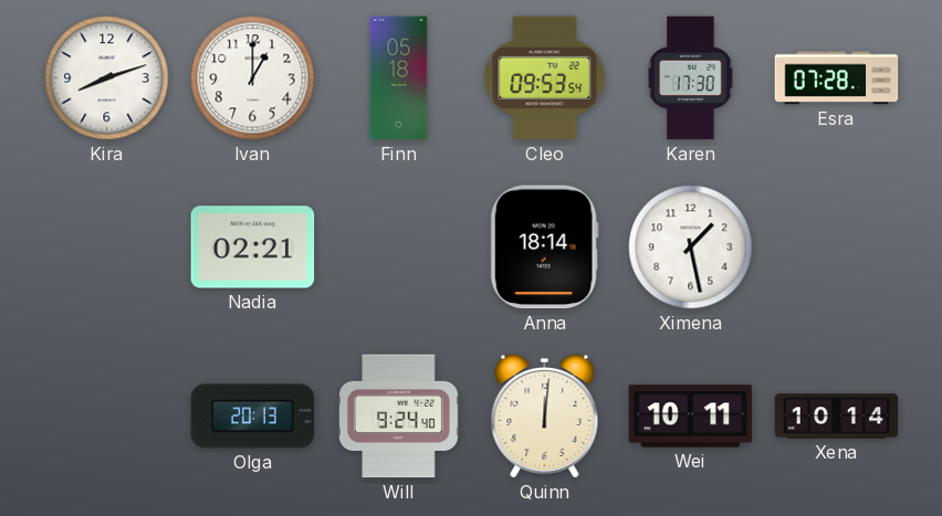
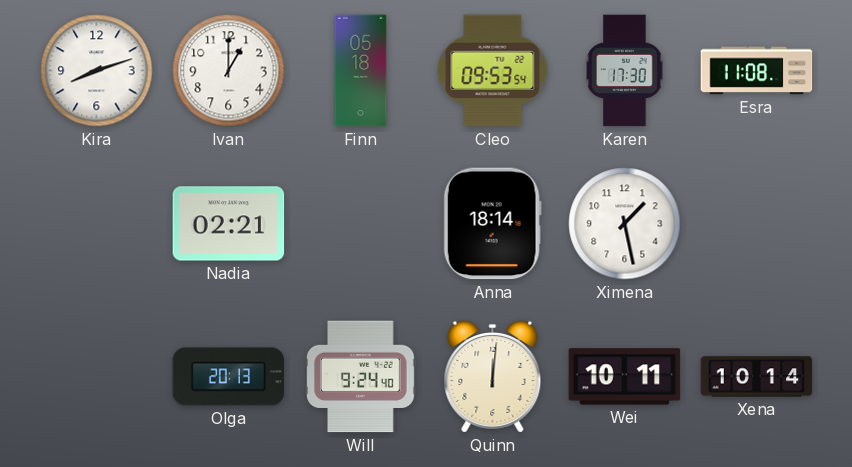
Esra: 07:28 -> 11:08
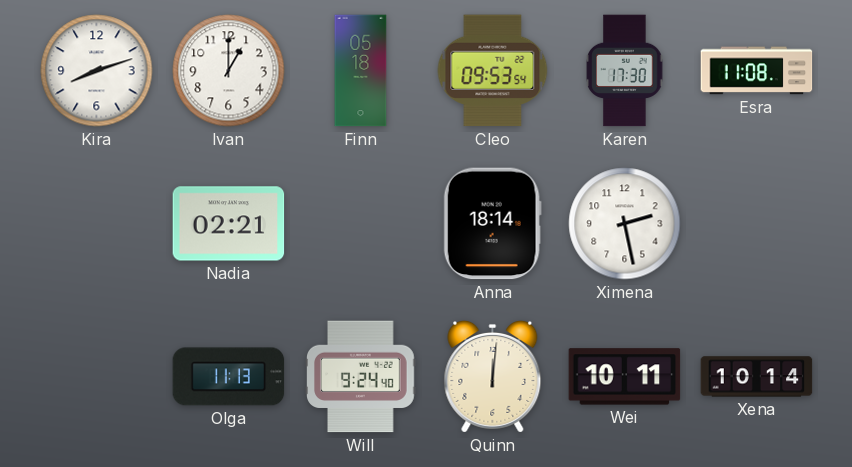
Ximena: 1:28 -> 2:28
Olga: 20:13 -> 11:13
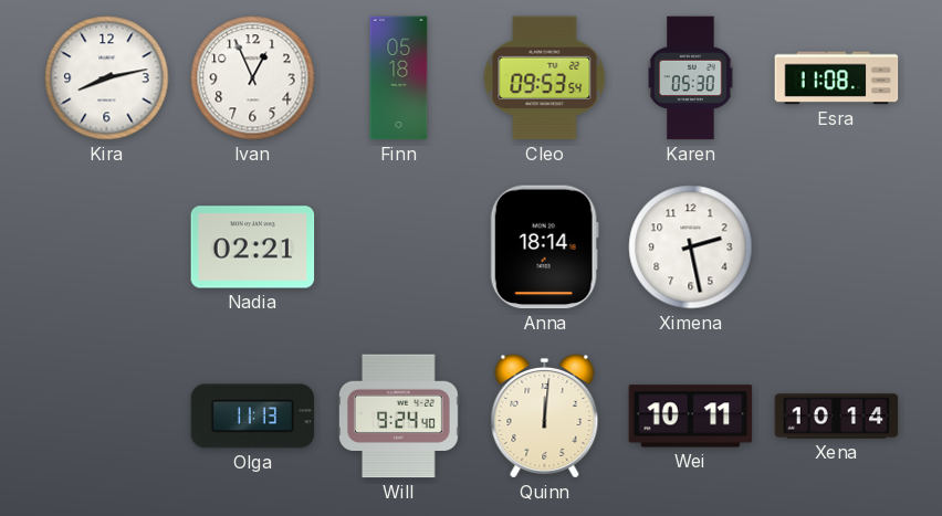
Kira: 8:12 -> 8:13
Ivan: 1:00 -> 12:56
Karen: 17:30 -> 05:30
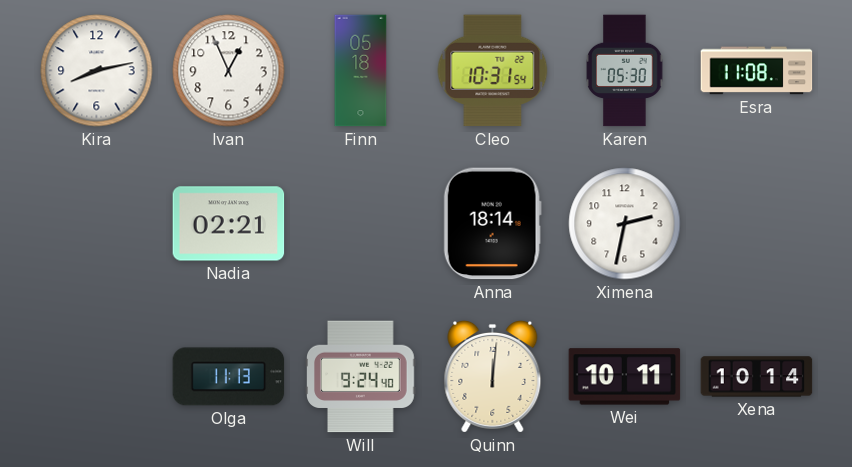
Cleo: 09:53 -> 10:31
Ximena: 2:28 -> 2:32
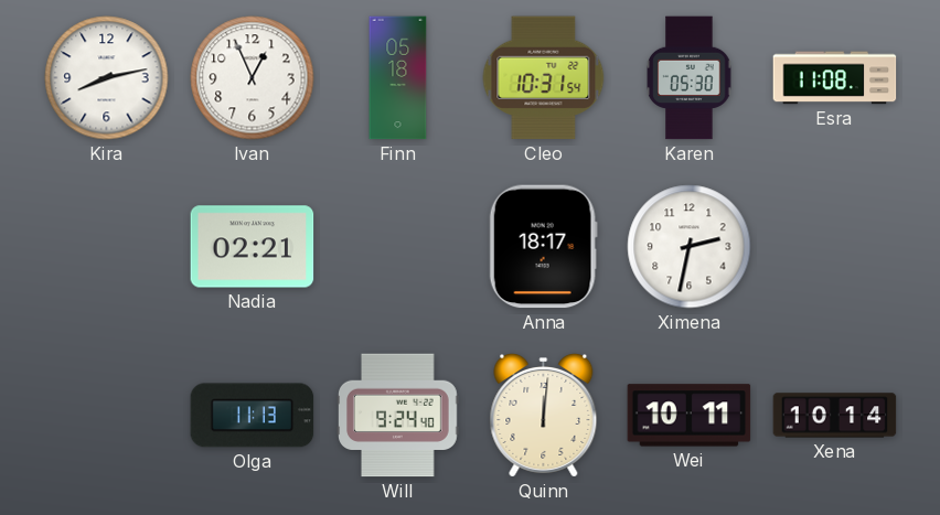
Anna: 18:14 -> 18:17
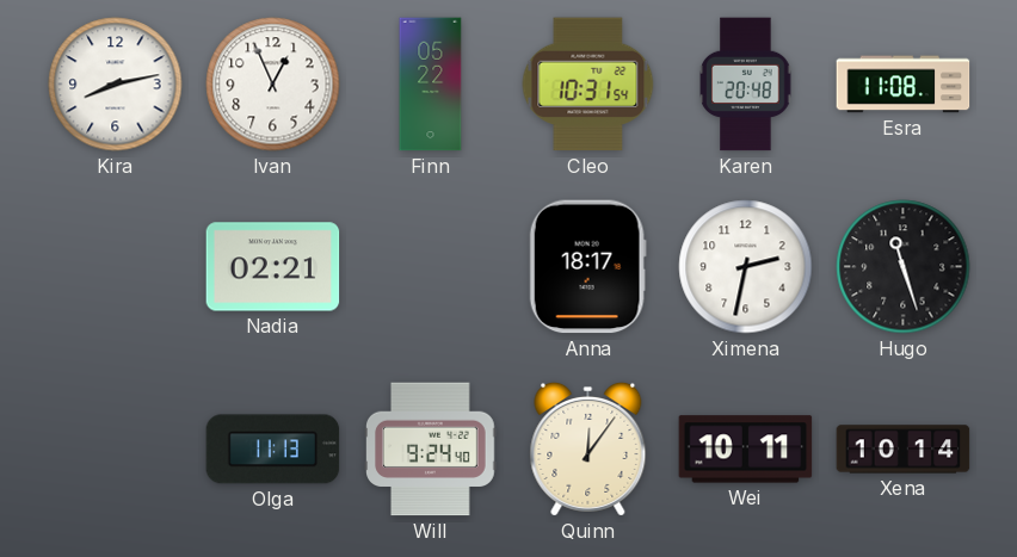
Finn: 05:18 -> 05:22
Karen: 05:30 -> 20:48
Hugo: none -> 11:27
Quinn: 12:01 -> 12:06
